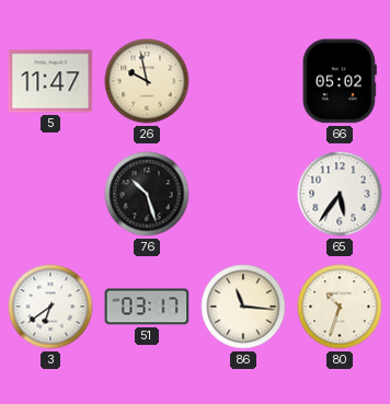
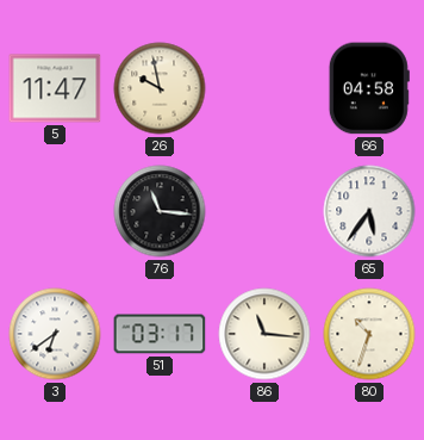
66: 05:02 -> 04:58
76: 10:27 -> 11:16
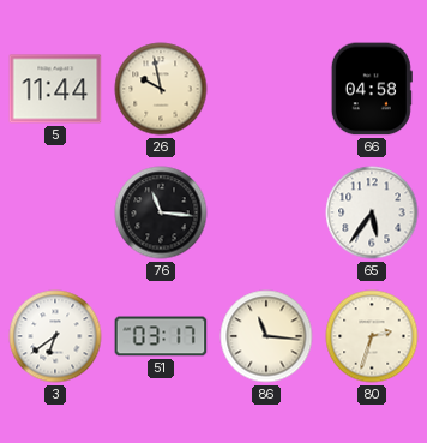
5: 11:47 -> 11:44
80: 10:33 -> 2:33
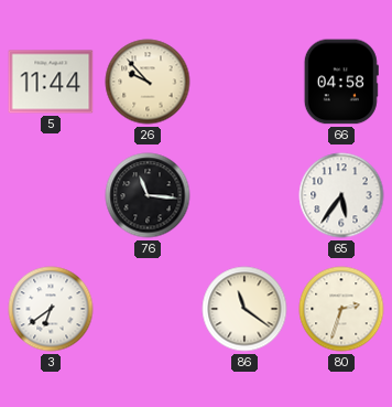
26: 9:58 -> 9:53
51: 03:17 -> none
86: 11:16 -> 11:21
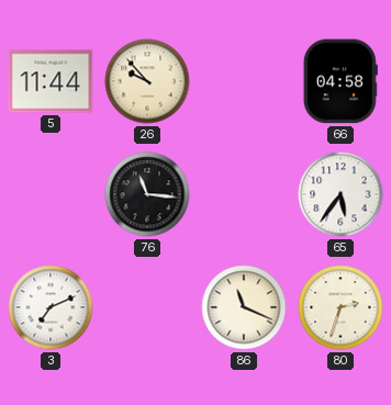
3: 6:39 -> 7:11
86: 11:21 -> 11:19
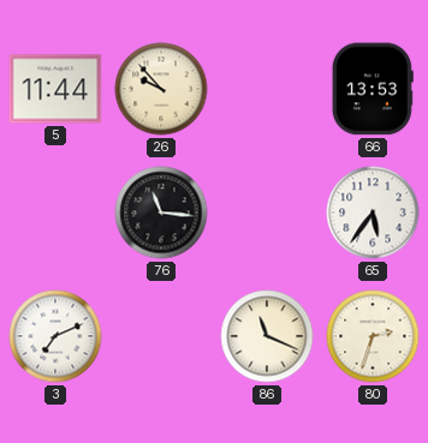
66: 04:58 -> 13:53
